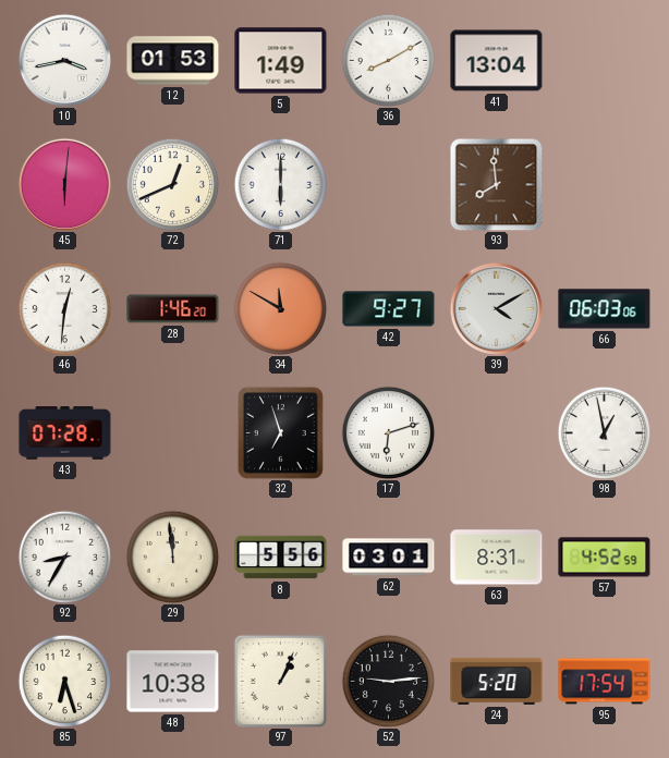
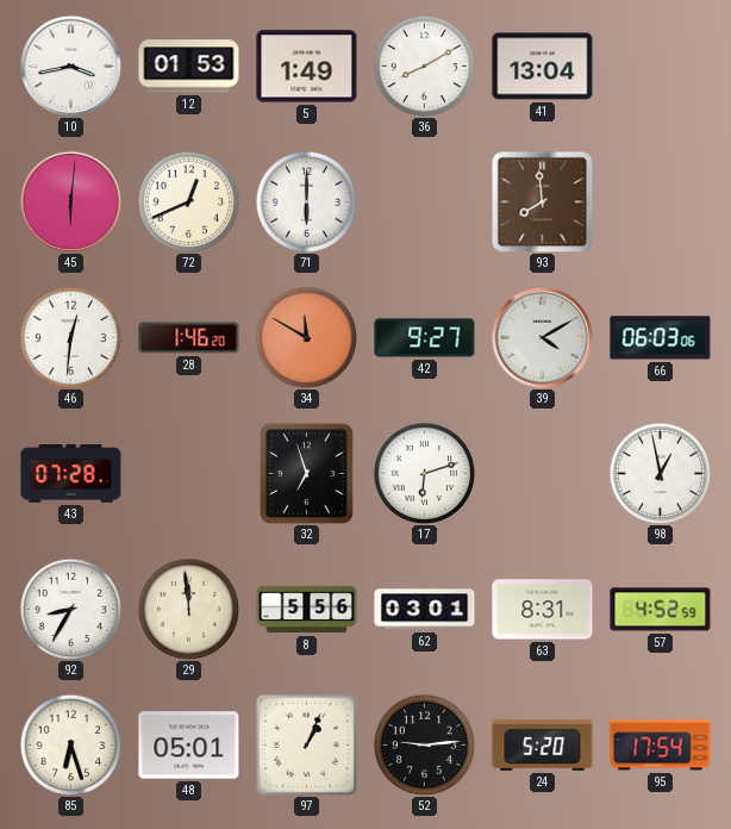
48: 10:38 -> 05:01
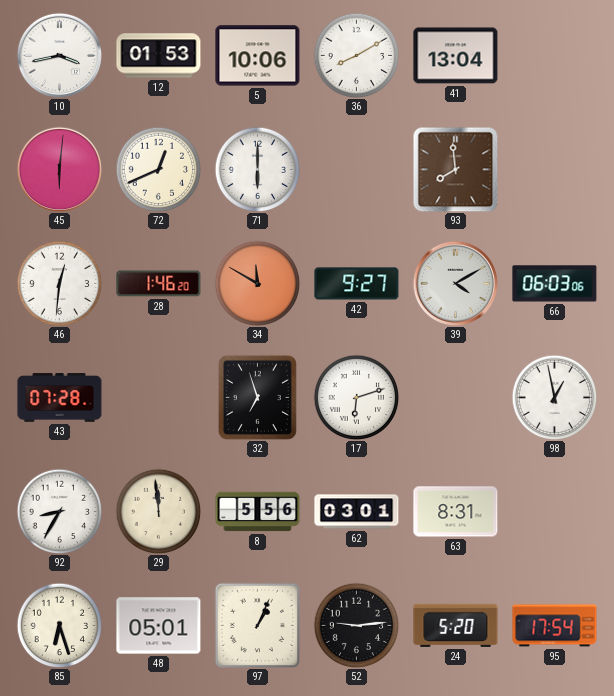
5: 1:49 -> 10:06
57: 4:52 -> none
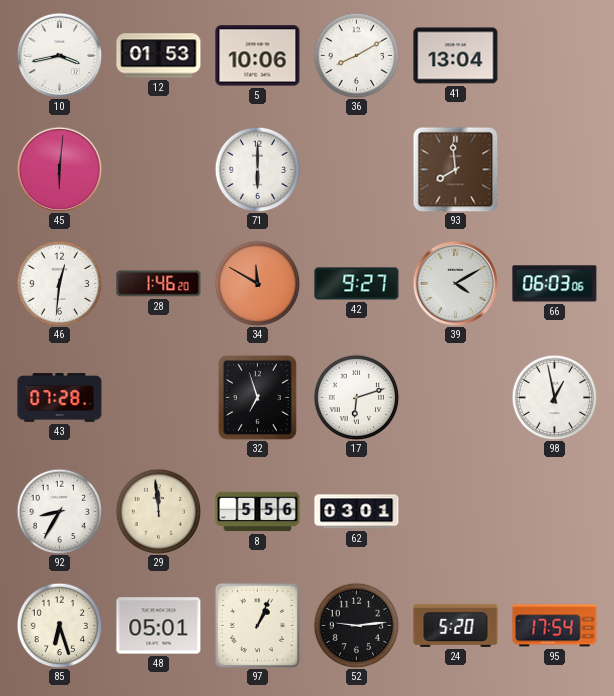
72: 12:41 -> none
63: 8:31 -> none
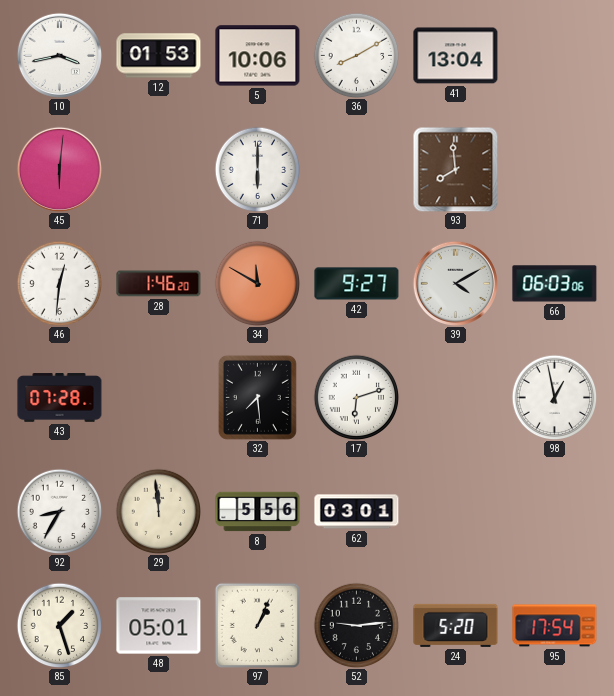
32: 6:57 -> 7:29
85: 6:27 -> 1:27
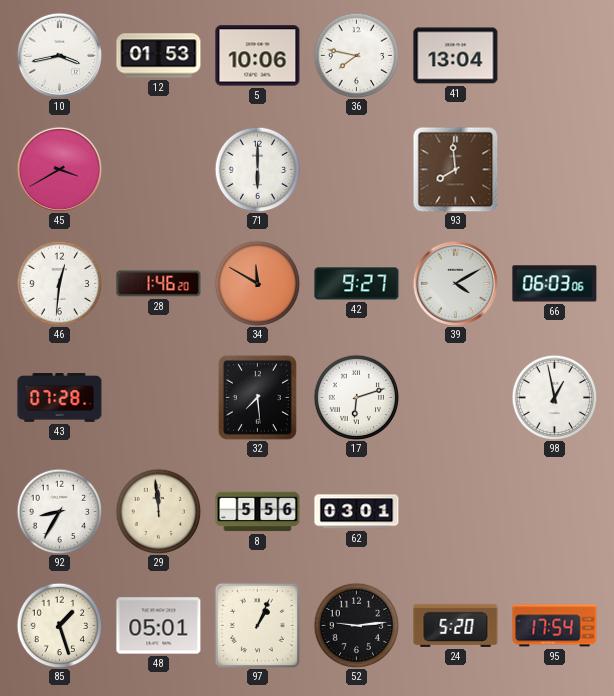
36: 8:10 -> 7:47
45: 6:01 -> 3:40
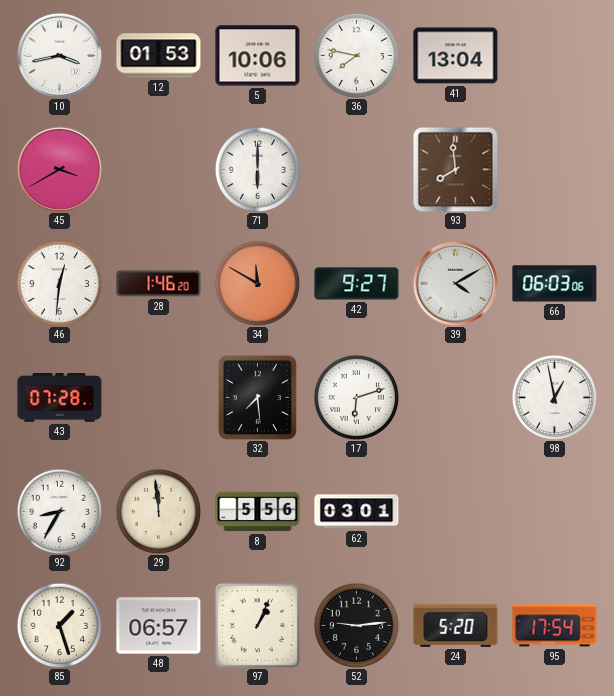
48: 05:01 -> 06:57
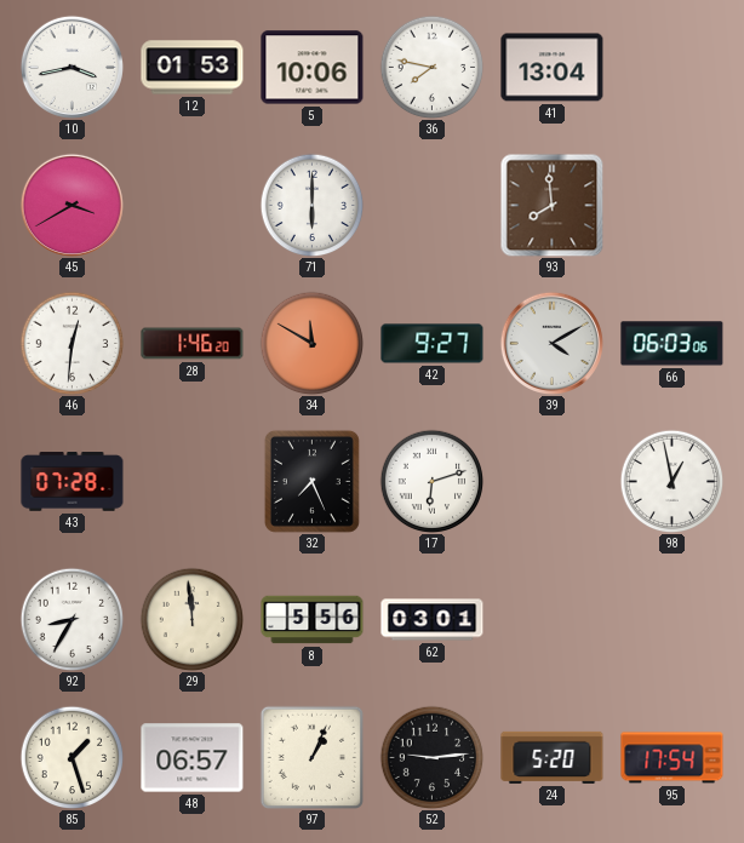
32: 7:29 -> 7:26
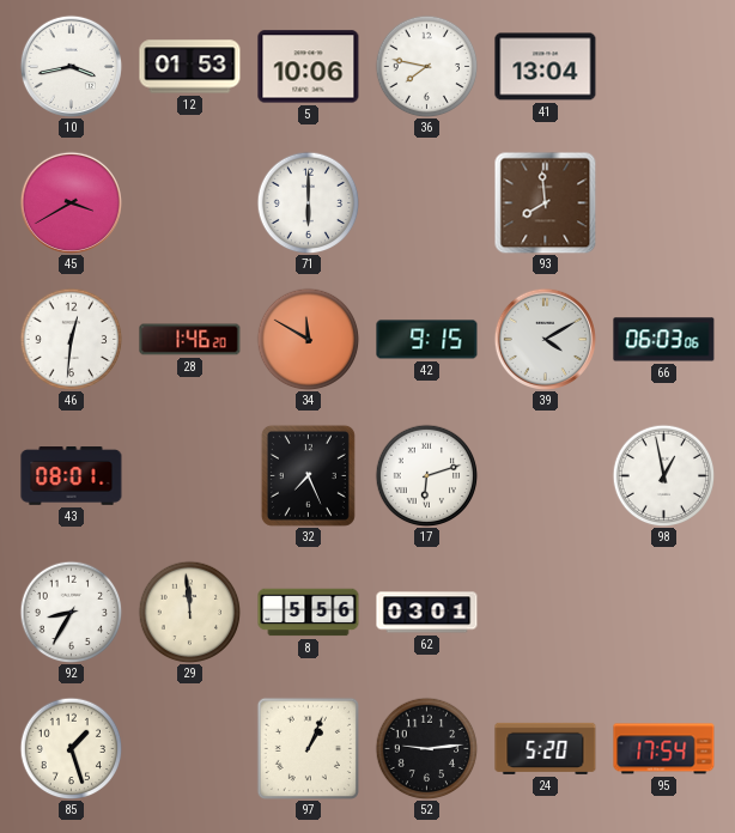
42: 9:27 -> 9:15
43: 07:28 -> 08:01
48: 06:57 -> none
